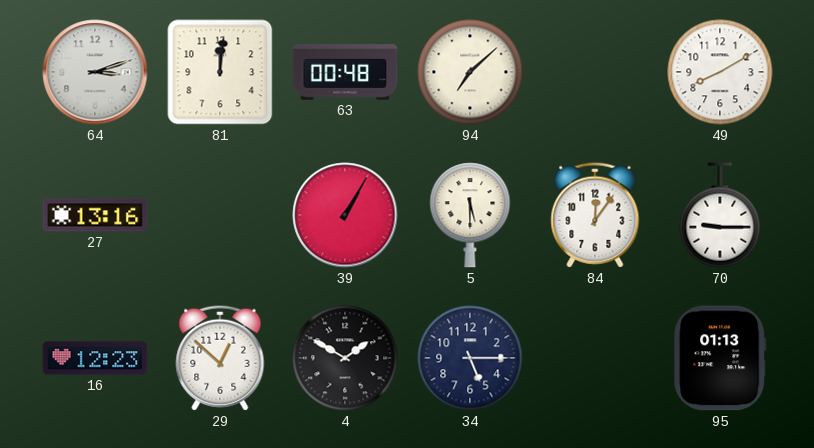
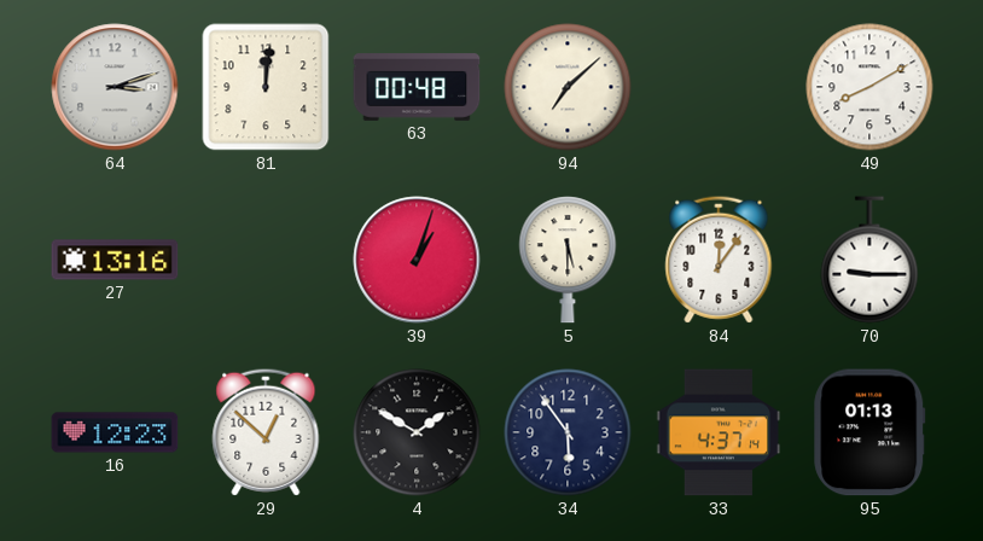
39: 1:05 -> 1:03
34: 5:15 -> 5:54
33: none -> 4:37
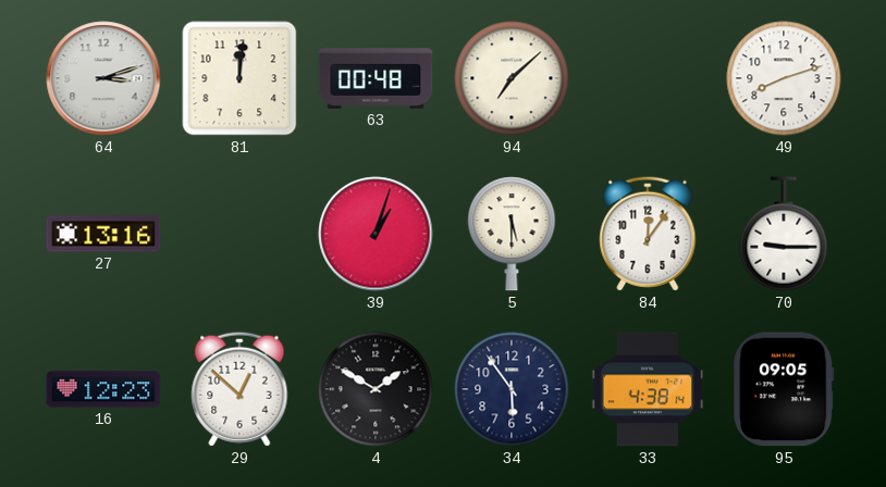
49: 8:10 -> 8:12
33: 4:37 -> 4:38
95: 01:13 -> 09:05
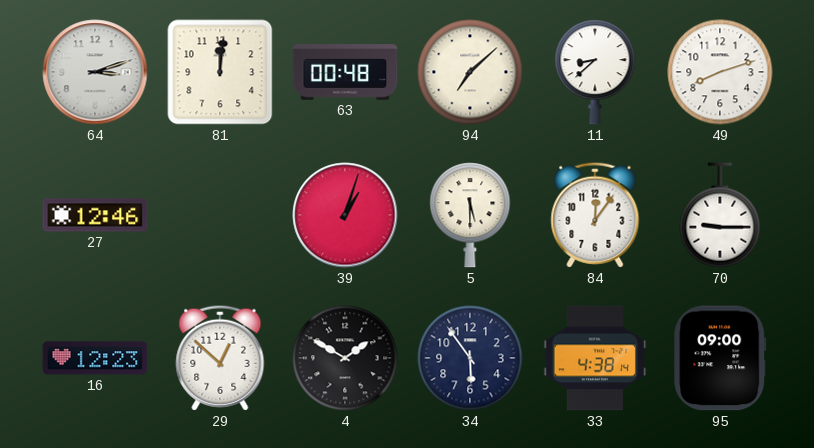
11: none -> 8:38
27: 13:16 -> 12:46
95: 09:05 -> 09:00
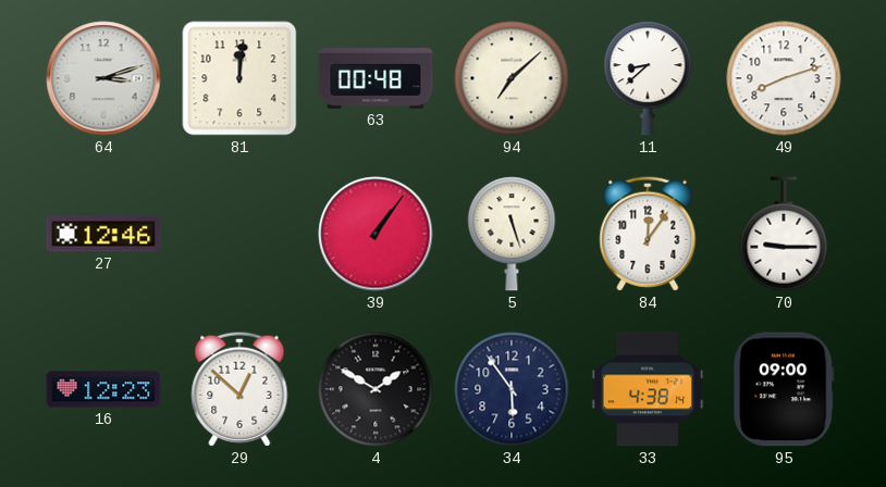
39: 1:03 -> 1:06
5: 5:30 -> 5:27
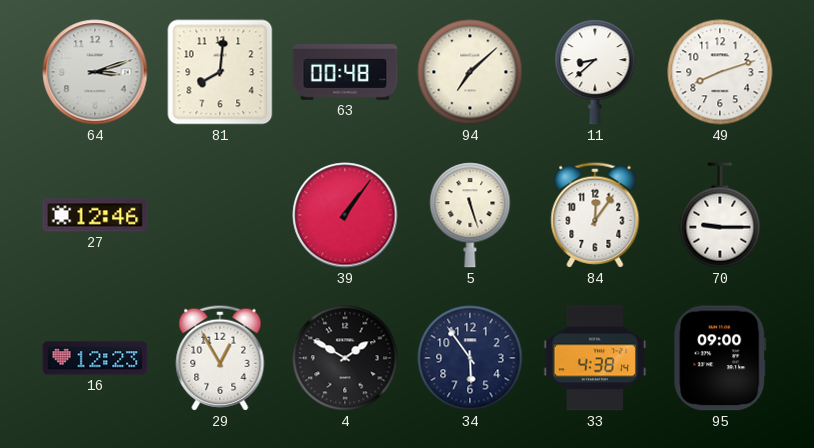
81: 12:01 -> 8:01
29: 12:52 -> 12:55
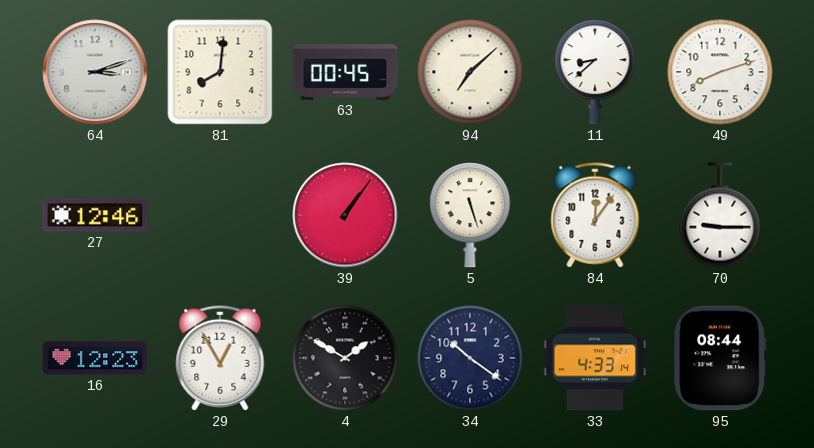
63: 00:48 -> 00:45
34: 5:54 -> 10:21
33: 4:38 -> 4:33
95: 09:00 -> 08:44
